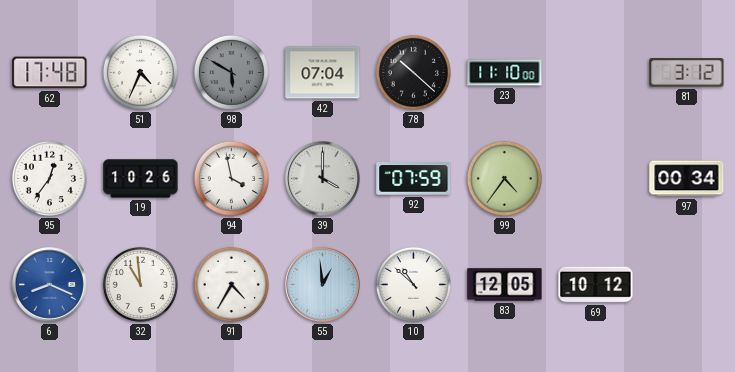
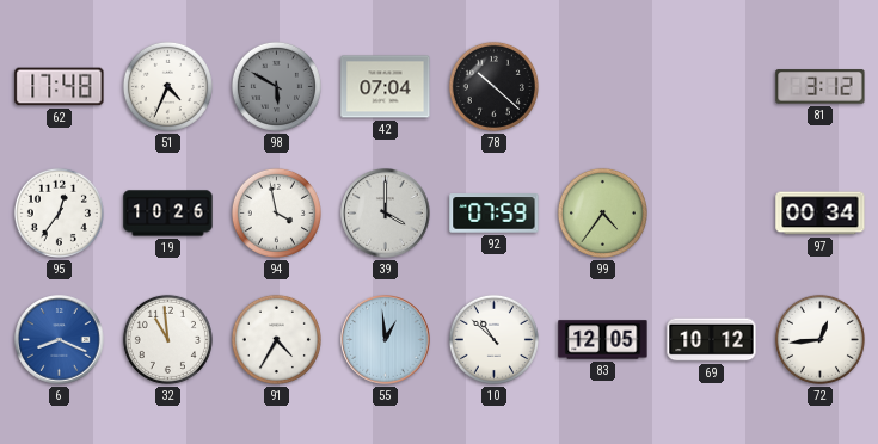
23: 11:10 -> none
72: none -> 12:44
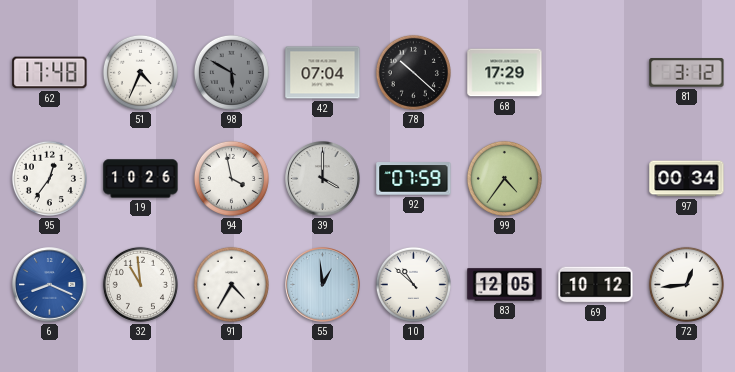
68: none -> 17:29
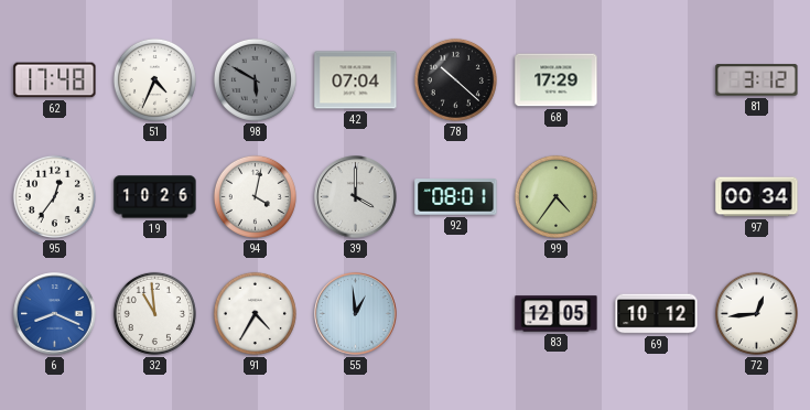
94: 3:58 -> 4:02
92: 07:59 -> 08:01
10: 10:52 -> none
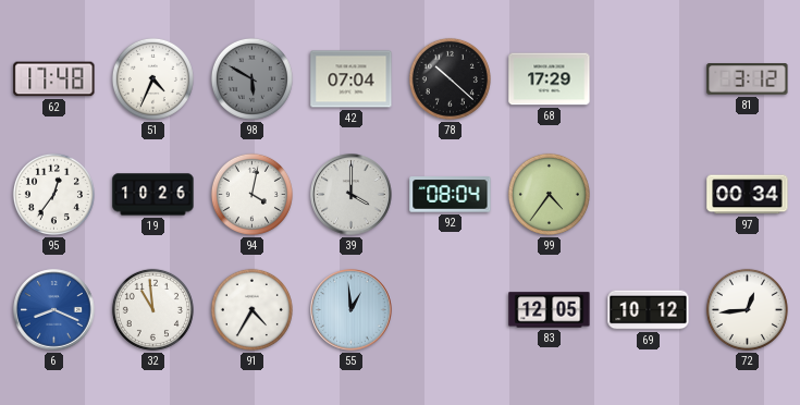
92: 08:01 -> 08:04
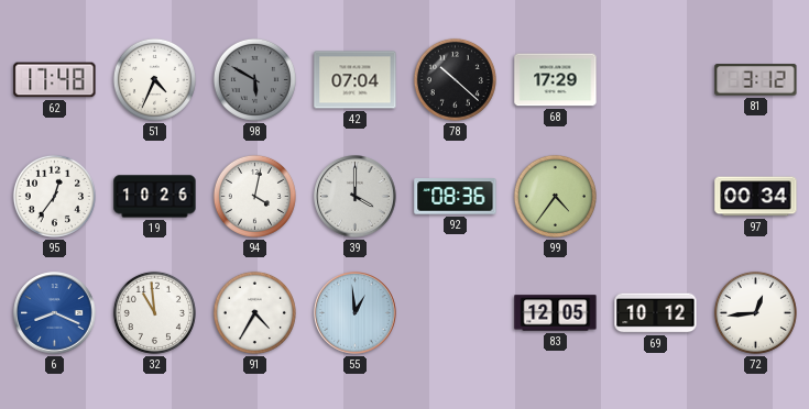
92: 08:04 -> 08:36
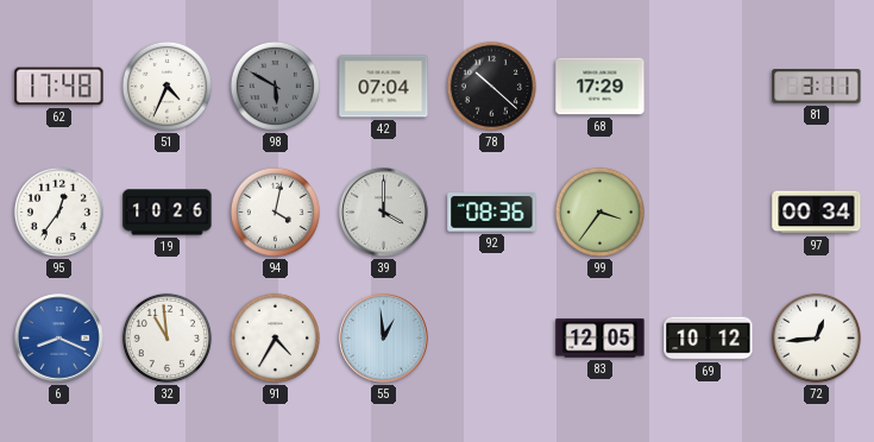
81: 3:12 -> 3:11
99: 4:36 -> 3:36
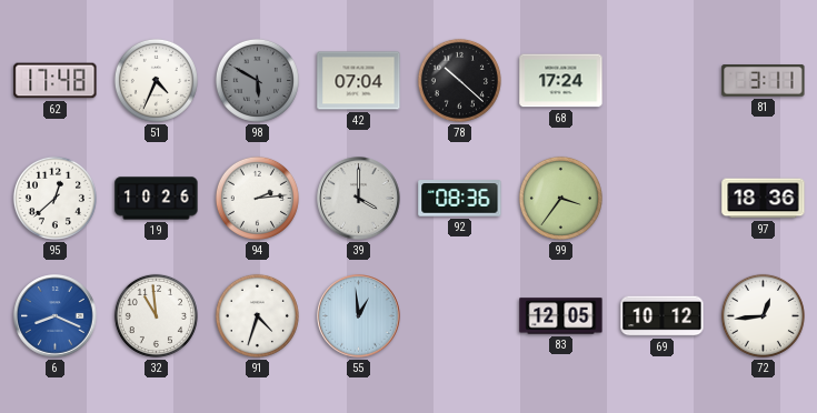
68: 17:29 -> 17:24
95: 12:36 -> 12:38
94: 4:02 -> 2:14
97: 00:34 -> 18:36
91: 4:35 -> 4:33
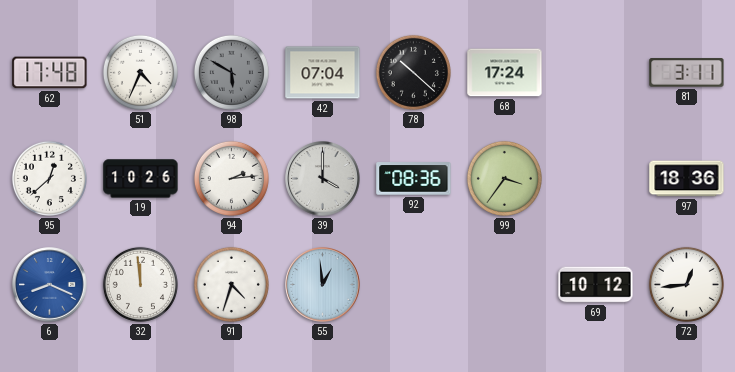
32: 10:59 -> 11:59
83: 12:05 -> none
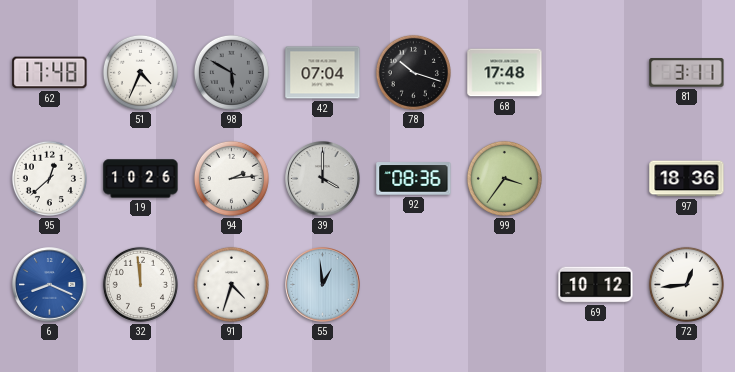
78: 10:22 -> 10:18
68: 17:24 -> 17:48
